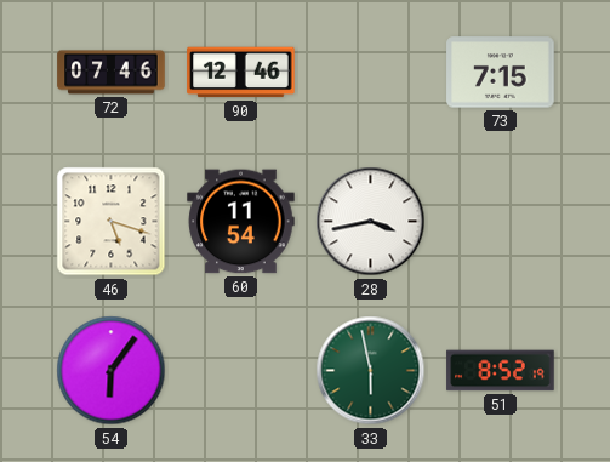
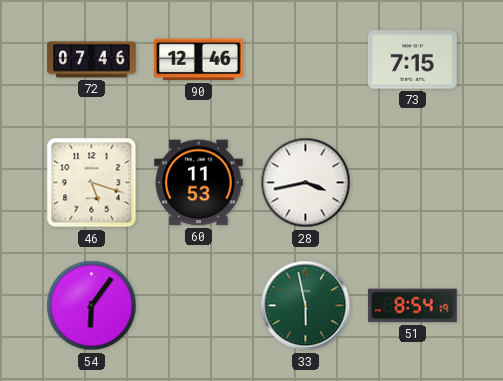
60: 11:54 -> 11:53
51: 8:52 -> 8:54
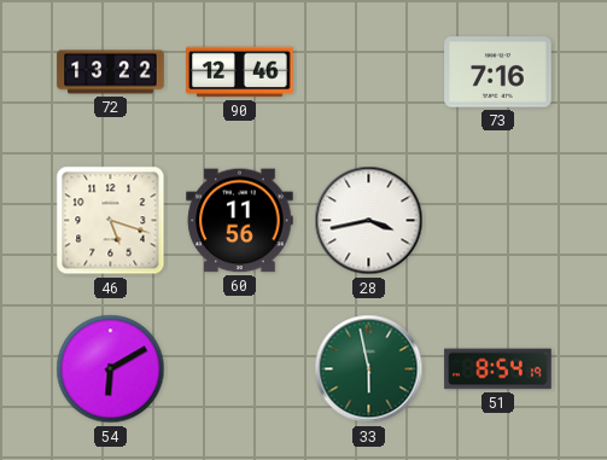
72: 07:46 -> 13:22
73: 7:15 -> 7:16
60: 11:53 -> 11:56
54: 6:06 -> 6:10
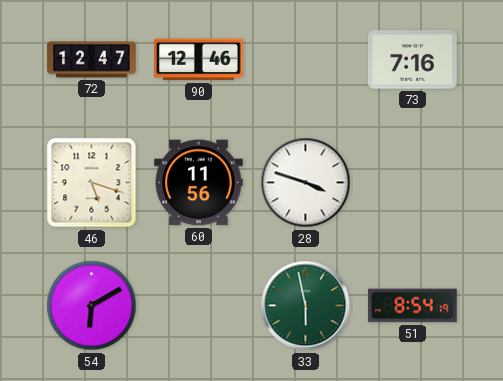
72: 13:22 -> 12:47
28: 3:43 -> 3:48
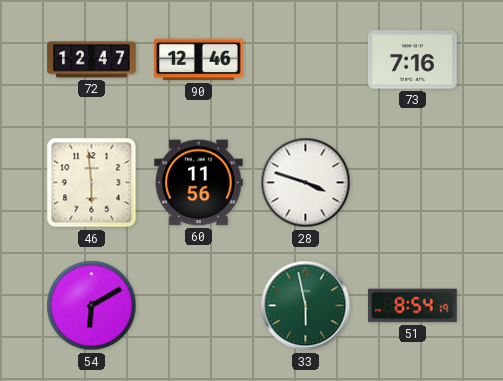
46: 5:18 -> 5:59
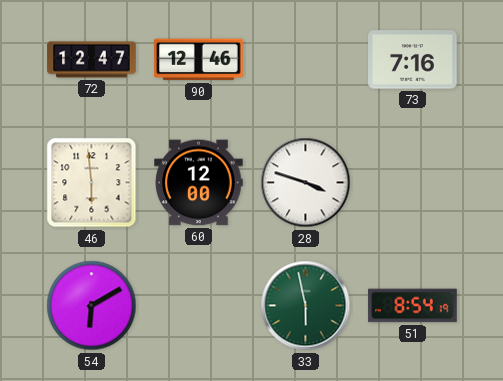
60: 11:56 -> 12:00
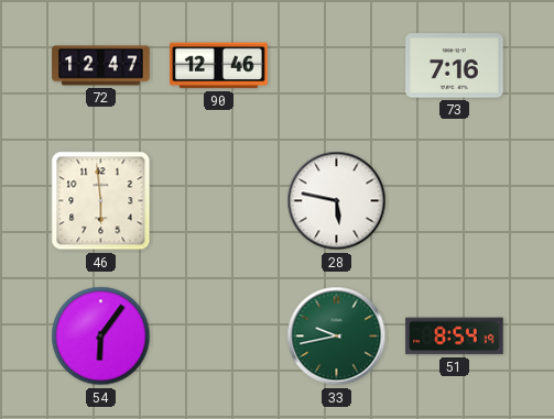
60: 12:00 -> none
28: 3:48 -> 5:47
54: 6:10 -> 6:06
33: 5:58 -> 9:43
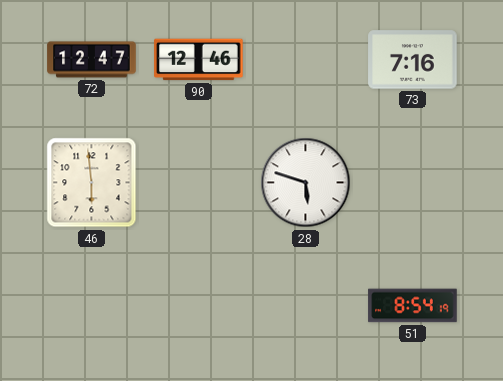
28: 5:47 -> 5:48
54: 6:06 -> none
33: 9:43 -> none
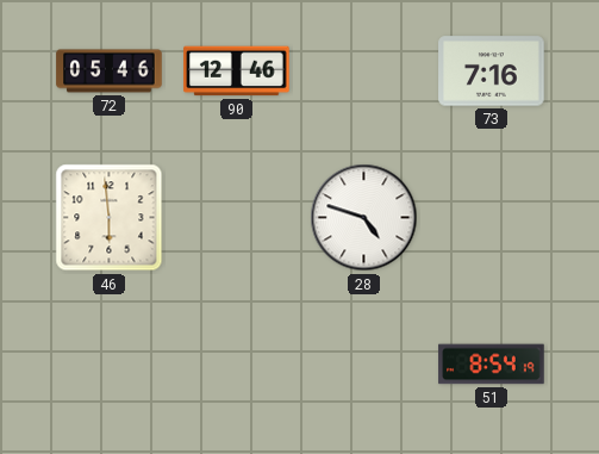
72: 12:47 -> 05:46
28: 5:48 -> 4:48
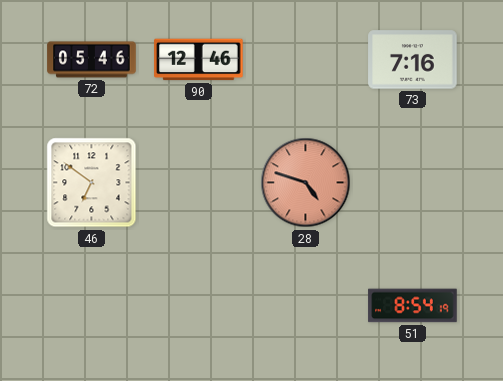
46: 5:59 -> 6:51
28 dial: white -> salmon
